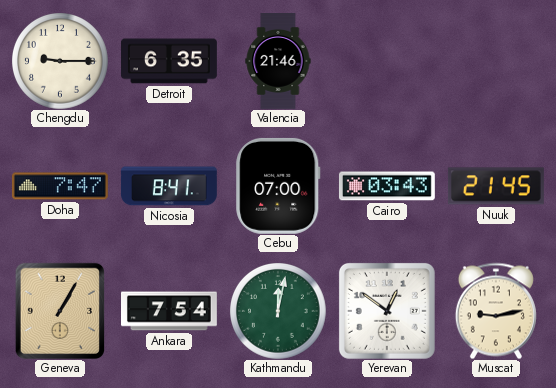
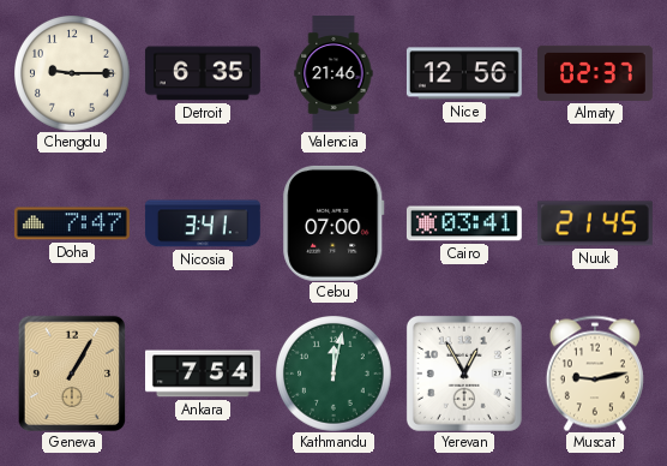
Nice: none -> 12:56
Almaty: none -> 02:37
Nicosia: 8:41 -> 3:41
Cairo: 03:43 -> 03:41
Yerevan: 12:51 -> 12:55
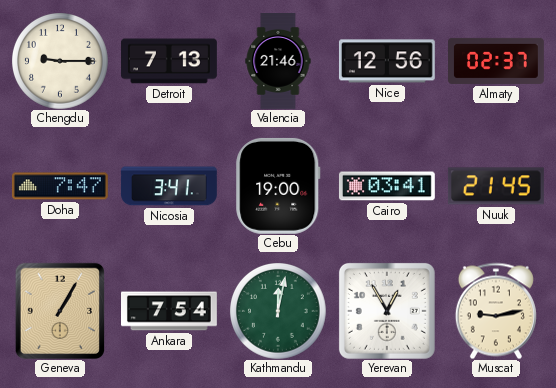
Detroit: 6:35 -> 7:13
Cebu: 07:00 -> 19:00
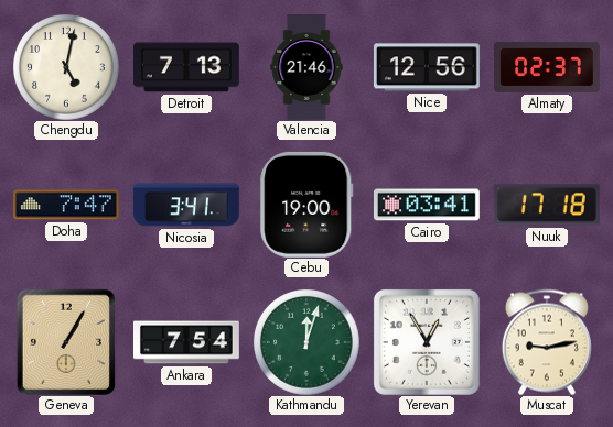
Chengdu: 9:15 -> 5:02
Nuuk: 21:45 -> 17:18
Kathmandu: 12:02 -> 12:03
